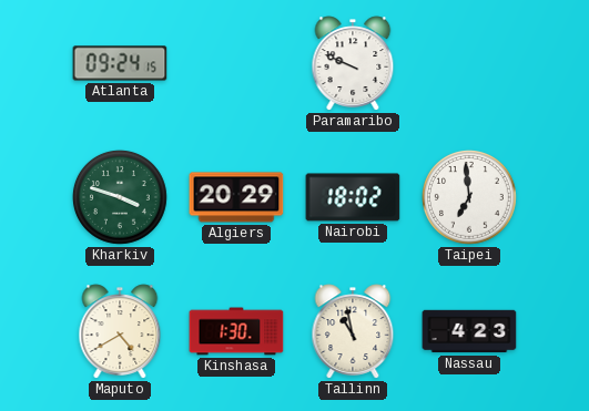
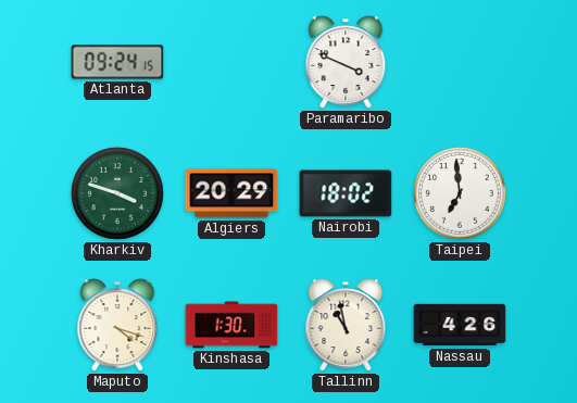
Paramaribo: 9:49 -> 3:49
Maputo: 4:40 -> 4:18
Nassau: 4:23 -> 4:26
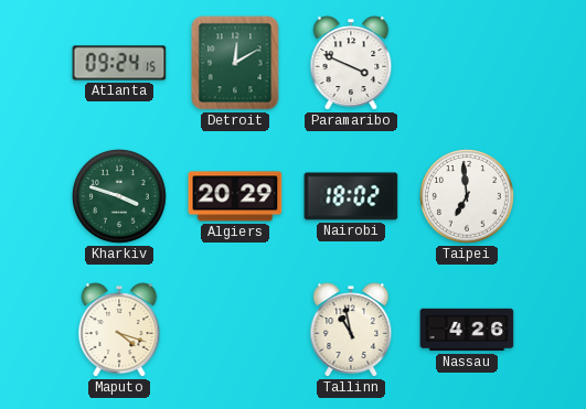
Detroit: none -> 12:10
Kinshasa: 1:30 -> none
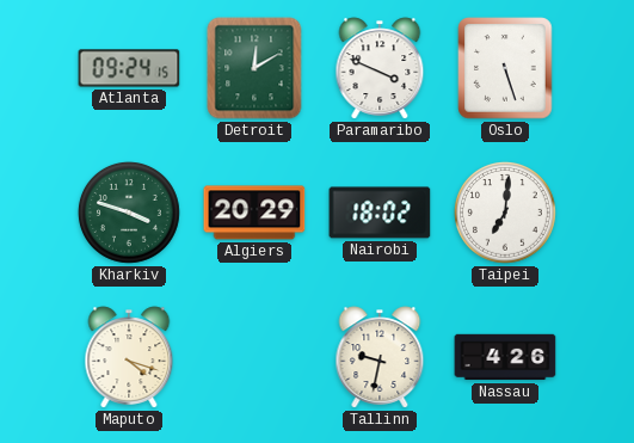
Oslo: none -> 5:27
Taipei: 6:59 -> 7:01
Tallinn: 10:58 -> 9:32
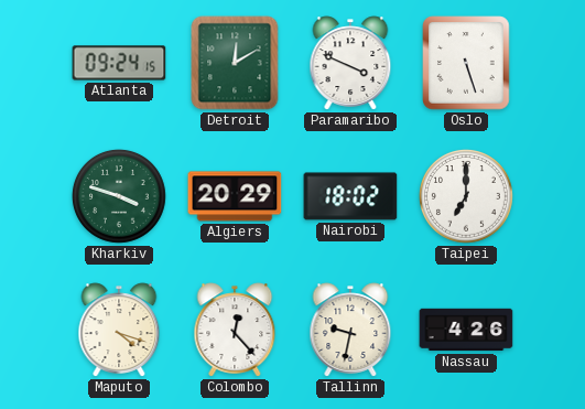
Taipei: 7:01 -> 7:00
Colombo: none -> 12:23
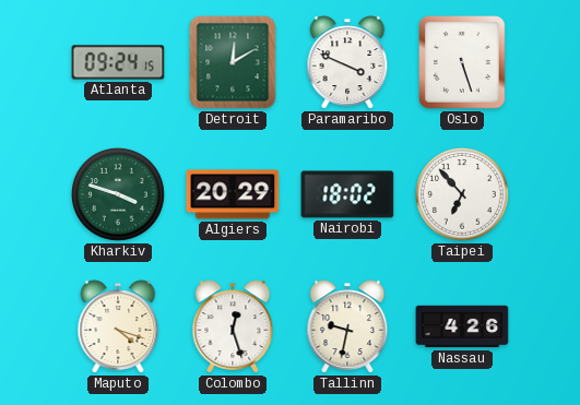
Taipei: 7:00 -> 6:53
Colombo: 12:23 -> 12:27
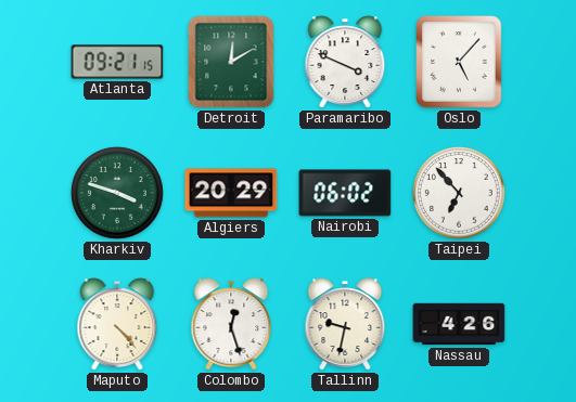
Atlanta: 09:24 -> 09:21
Oslo: 5:27 -> 5:07
Nairobi: 18:02 -> 06:02
Maputo: 4:18 -> 4:23
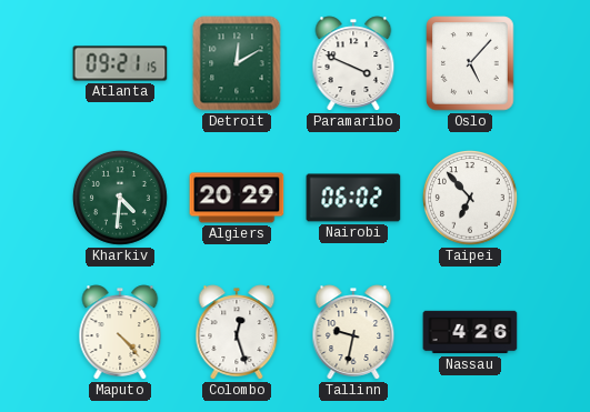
Kharkiv: 3:48 -> 4:31
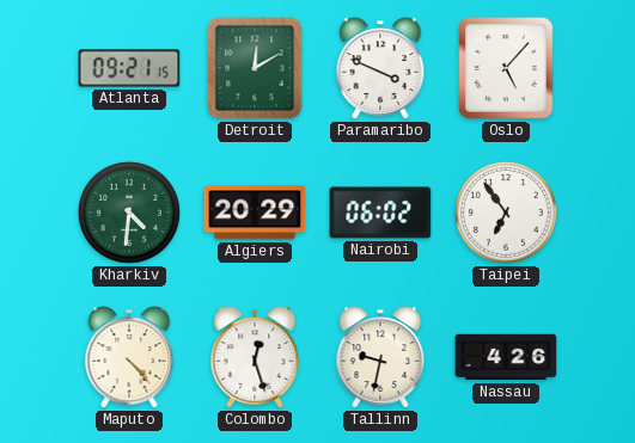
Taipei: 6:53 -> 6:54
